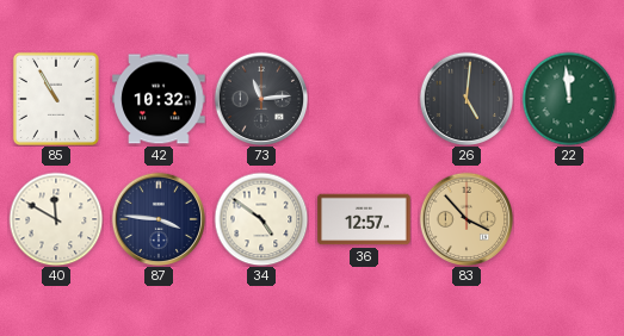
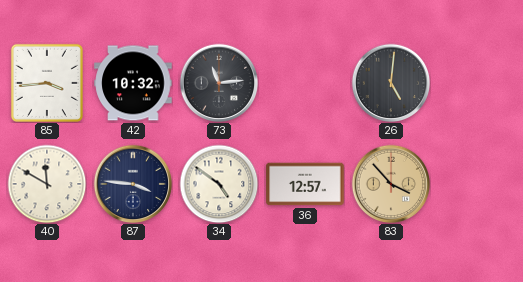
85: 10:55 -> 3:44
22: 11:59 -> none
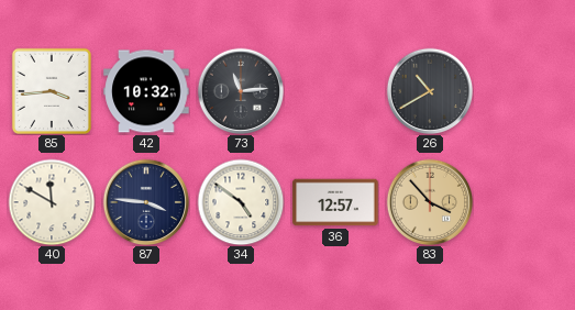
26: 5:01 -> 10:40
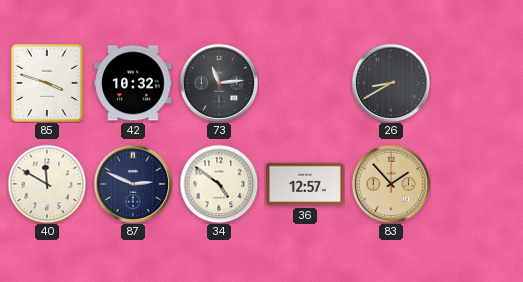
85: 3:44 -> 3:48
26: 10:40 -> 8:40
87: 3:46 -> 2:49
83: 3:53 -> 1:53
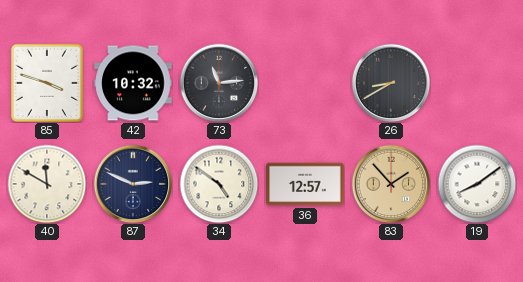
19: none -> 8:09
